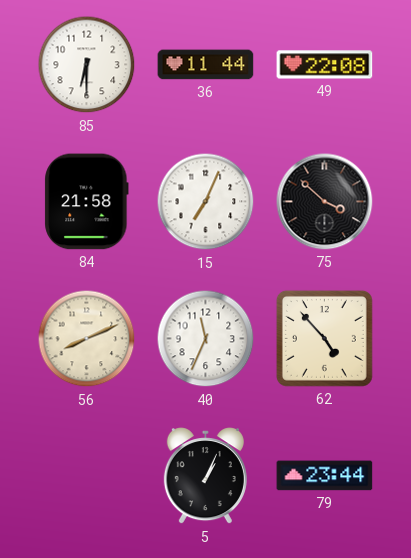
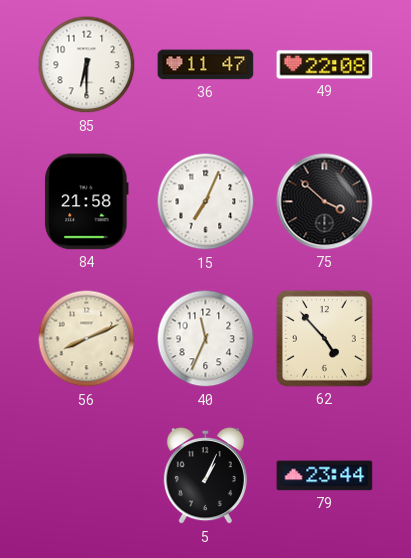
36: 11:44 -> 11:47
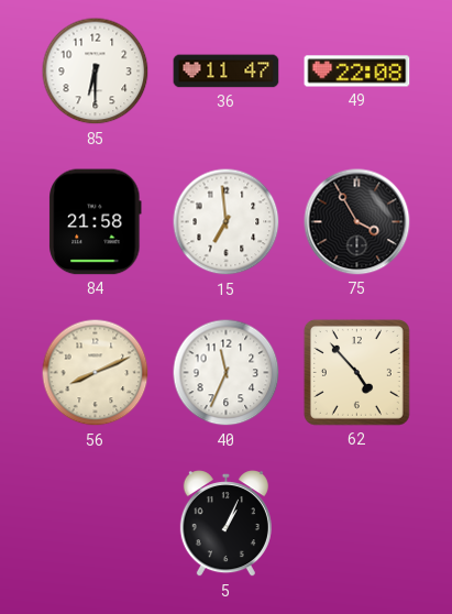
15: 7:04 -> 6:59
75: 3:52 -> 3:55
79: 23:44 -> none
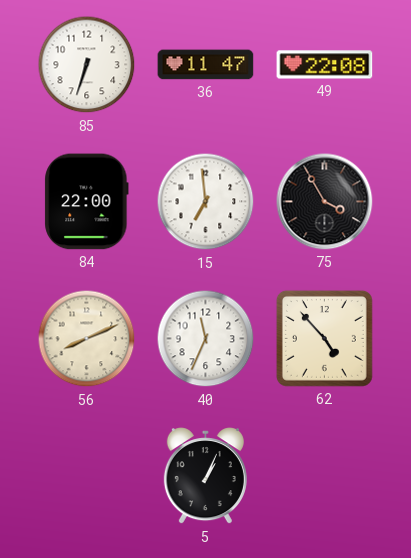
85: 6:30 -> 6:33
84: 21:58 -> 22:00
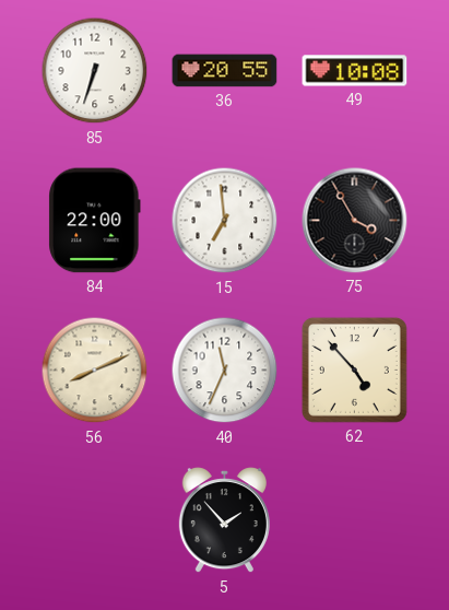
36: 11:47 -> 20:55
49: 22:08 -> 10:08
5: 1:04 -> 1:53
